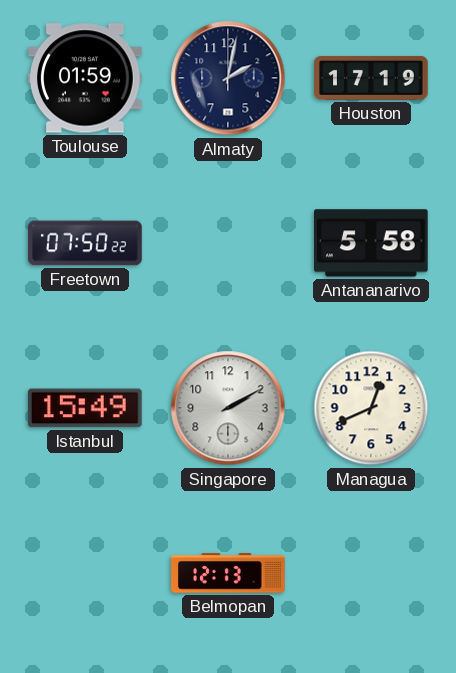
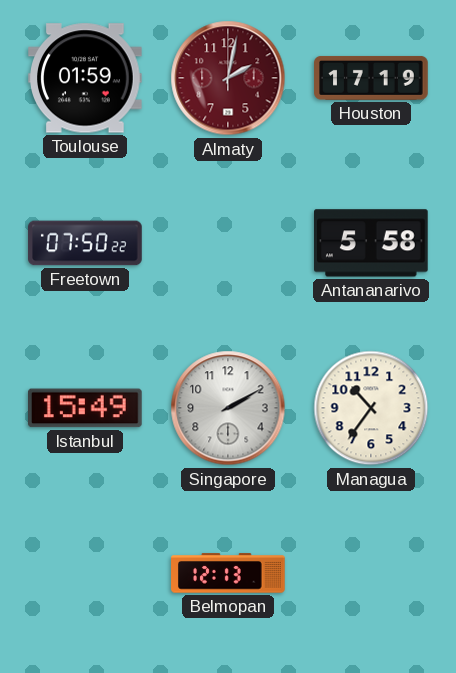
Almaty dial: navy -> burgundy
Managua: 12:41 -> 10:36
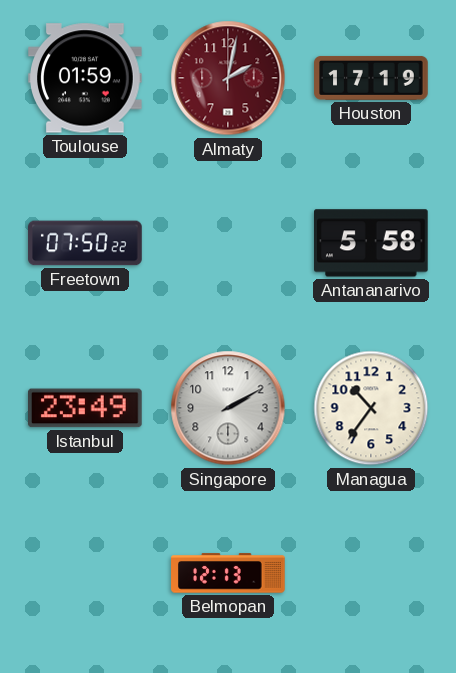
Istanbul: 15:49 -> 23:49
